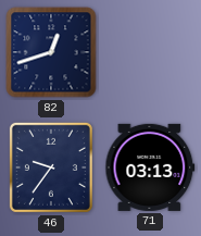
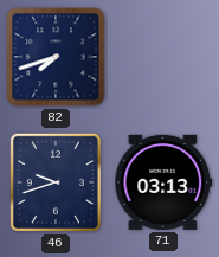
82: 12:42 -> 7:42
46: 9:36 -> 9:42
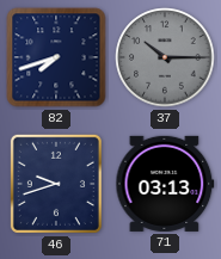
37: none -> 10:15
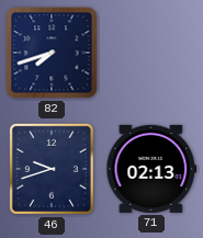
37: 10:15 -> none
71: 03:13 -> 02:13
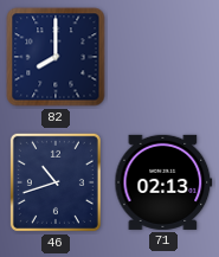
82: 7:42 -> 8:00
46: 9:42 -> 10:42
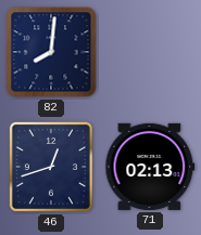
82: 8:00 -> 8:01
46: 10:42 -> 12:42
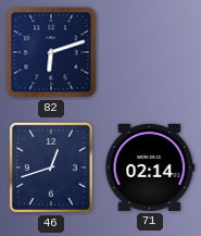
82: 8:01 -> 6:12
71: 02:13 -> 02:14
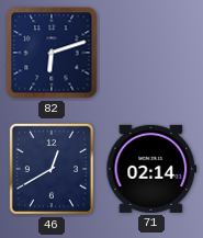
46: 12:42 -> 12:40
